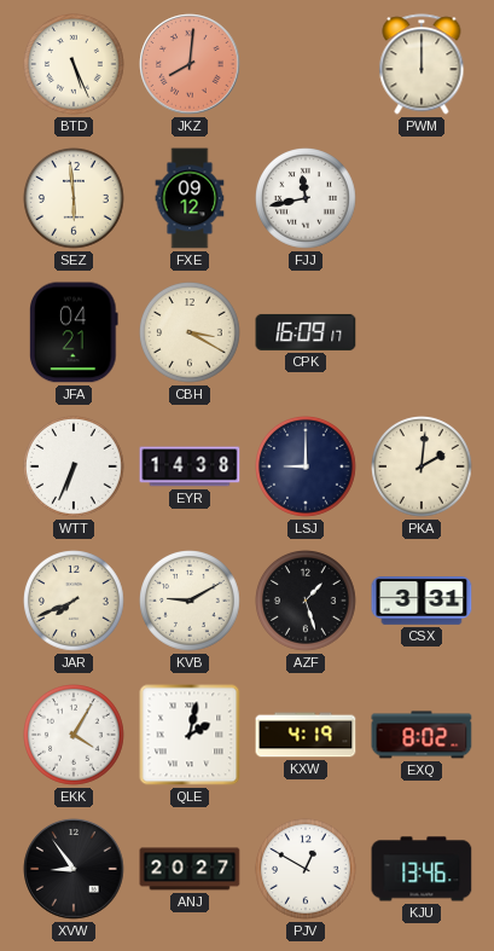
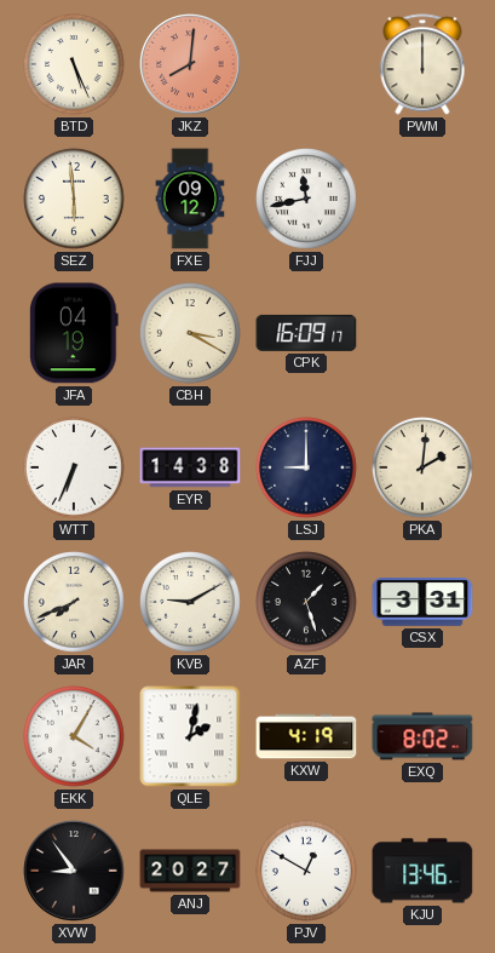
JFA: 04:21 -> 04:19
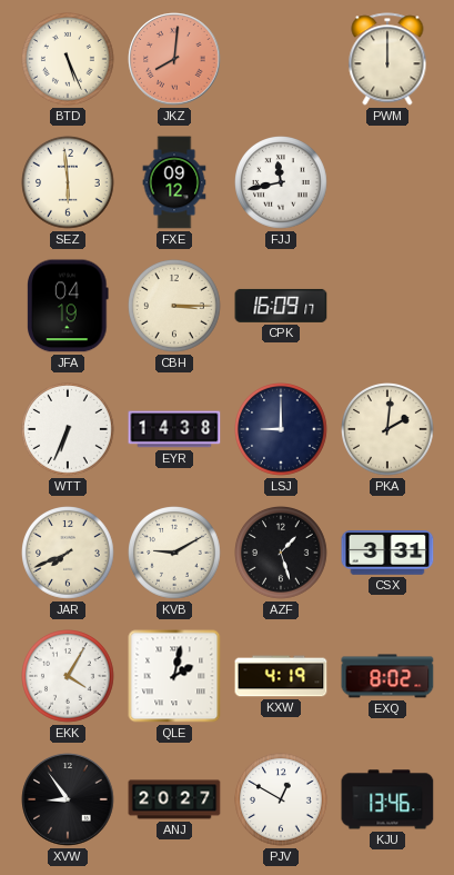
CBH: 3:20 -> 3:15
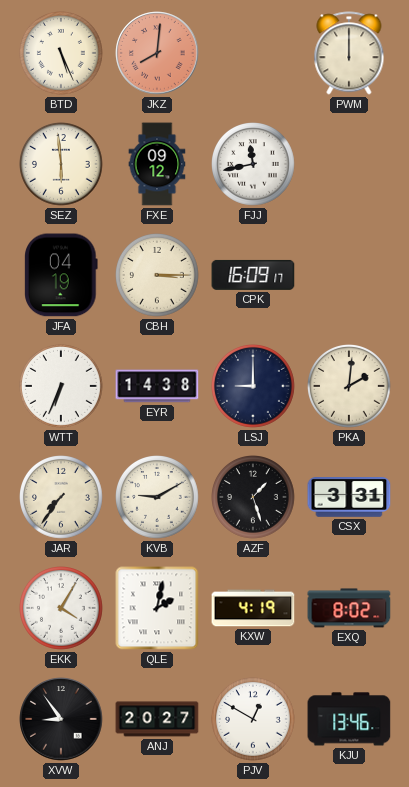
JAR: 7:41 -> 7:36
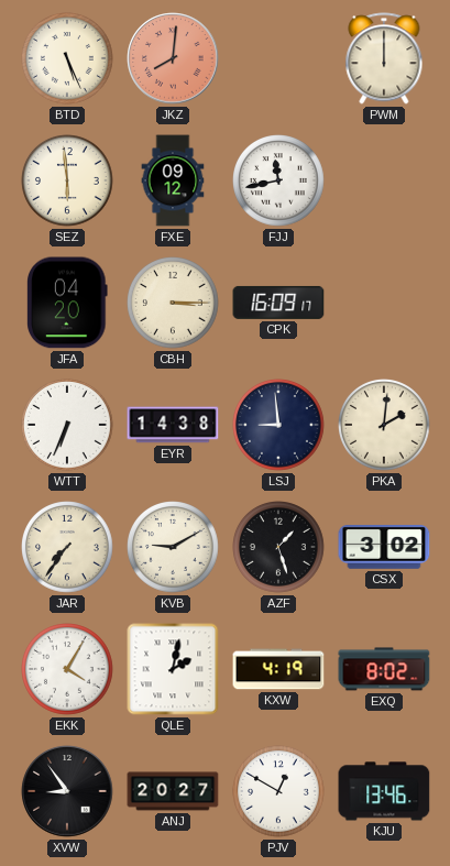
JFA: 04:19 -> 04:20
LSJ: 9:00 -> 8:59
CSX: 3:31 -> 3:02
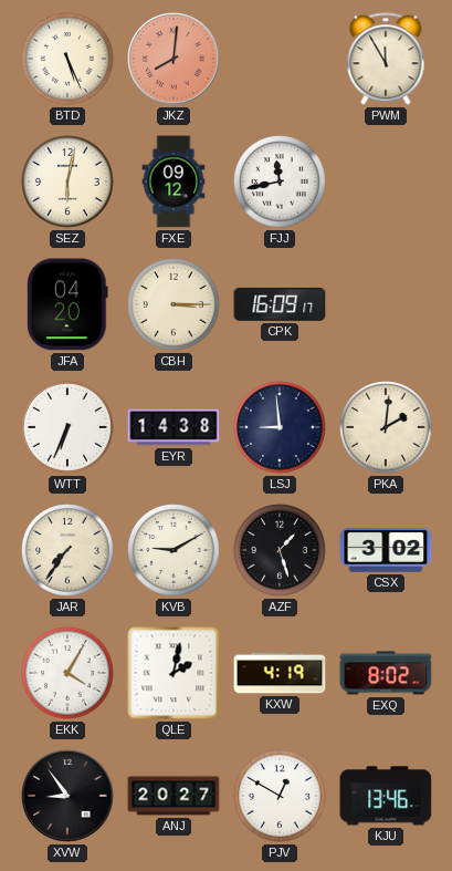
PWM: 12:00 -> 11:55
SEZ: 5:59 -> 6:02
